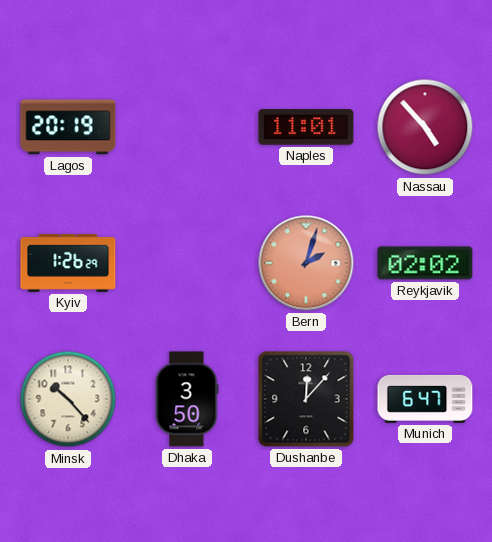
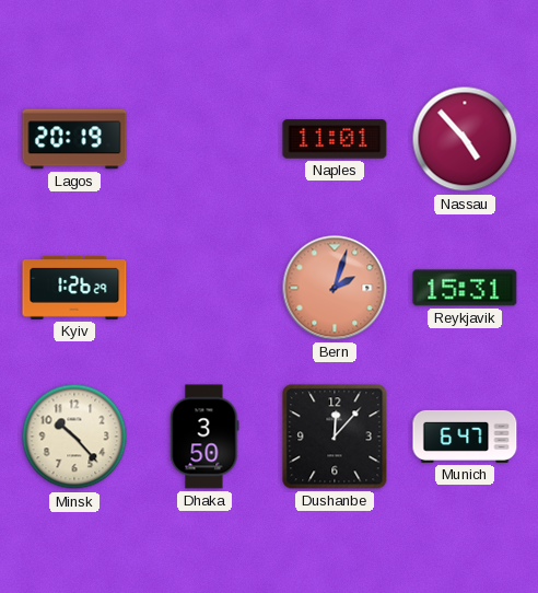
Reykjavik: 02:02 -> 15:31
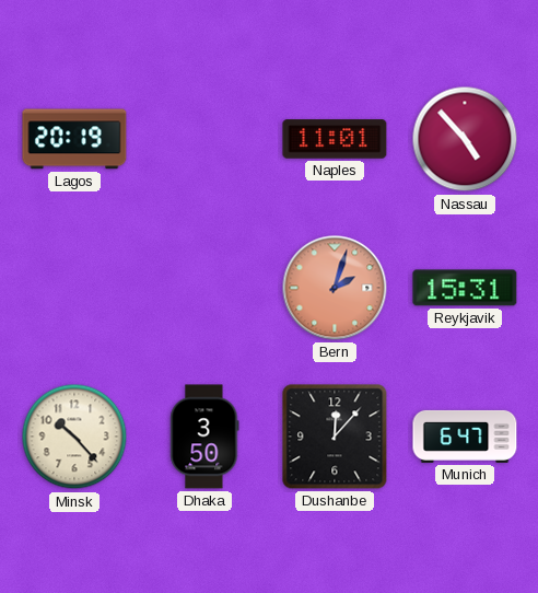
Kyiv: 1:26 -> none
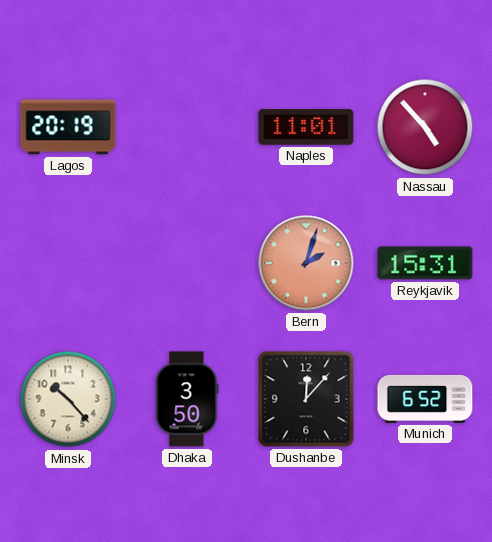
Munich: 6:47 -> 6:52
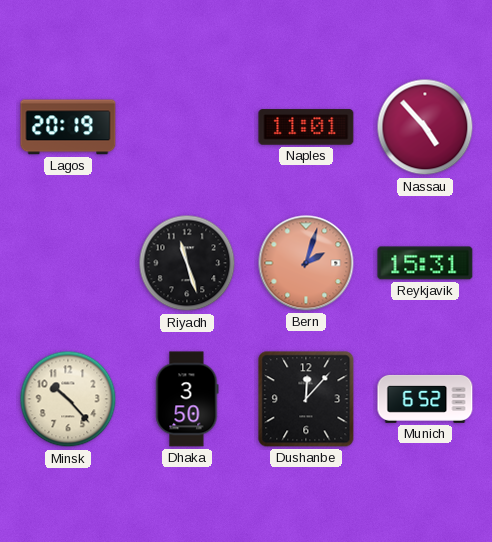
Riyadh: none -> 11:27
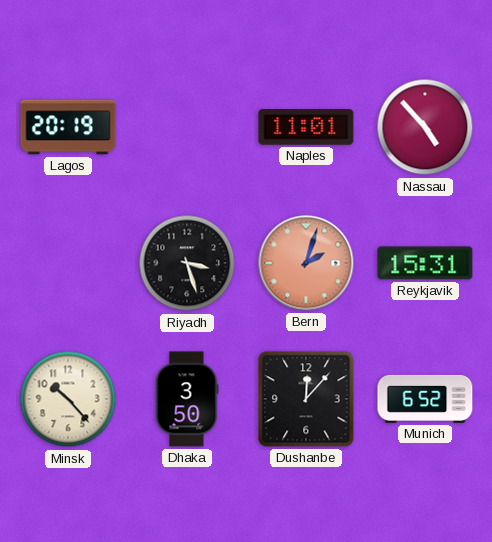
Riyadh: 11:27 -> 3:27
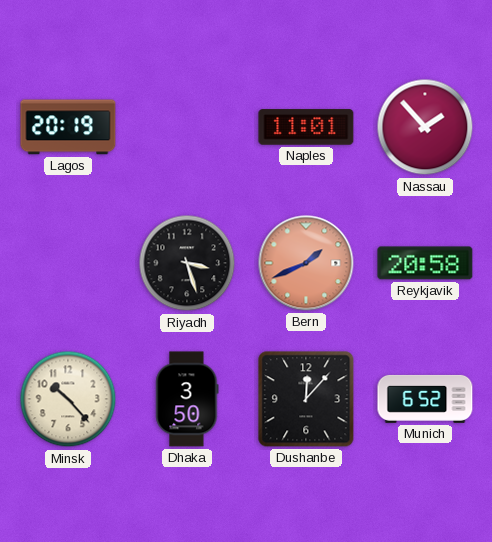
Nassau: 4:53 -> 1:53
Bern: 2:03 -> 1:41
Reykjavik: 15:31 -> 20:58
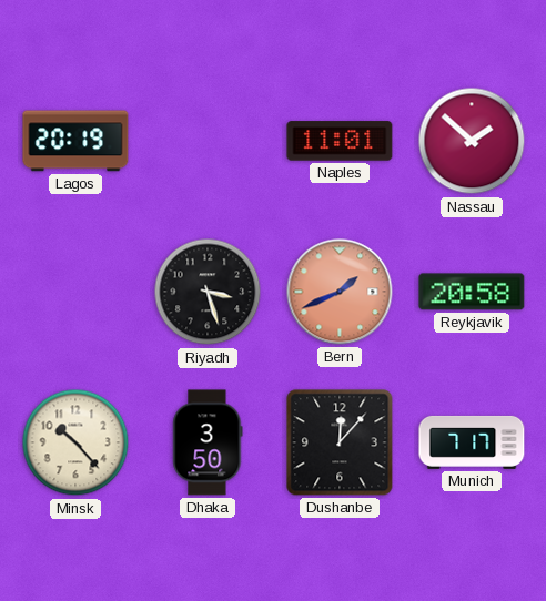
Nassau: 1:53 -> 1:52
Munich: 6:52 -> 7:17
